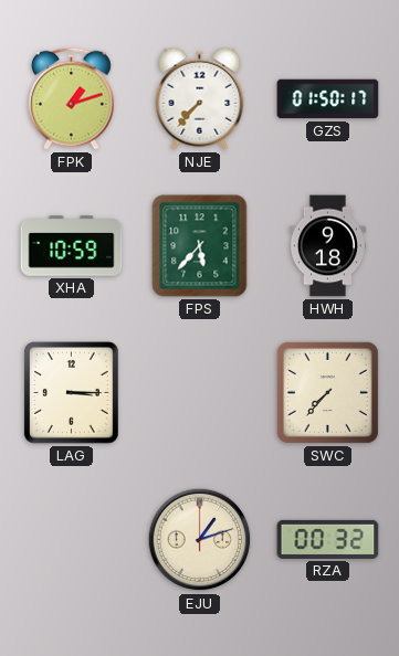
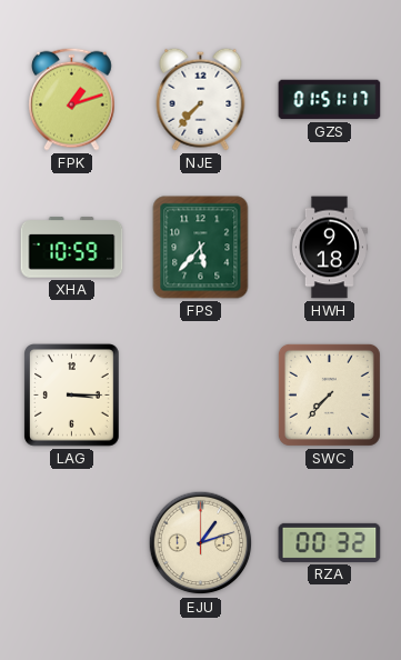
GZS: 01:50 -> 01:51
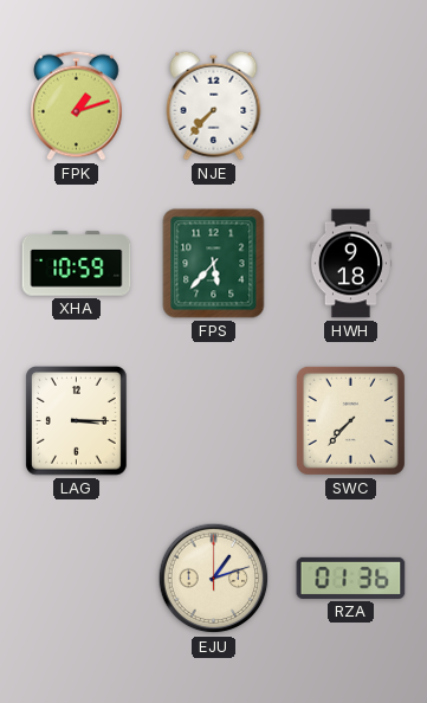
GZS: 01:51 -> none
RZA: 00:32 -> 01:36
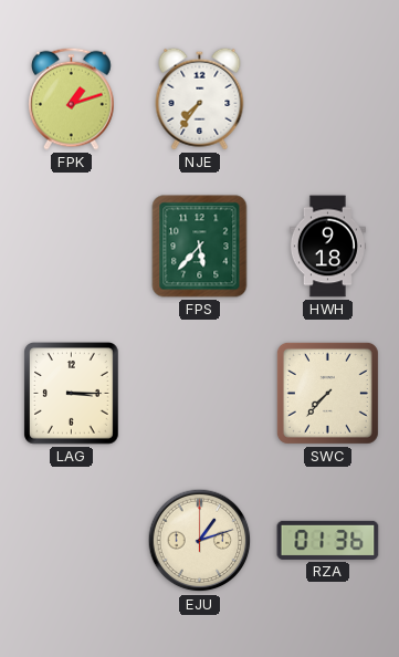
NJE: 7:37 -> 7:36
XHA: 10:59 -> none
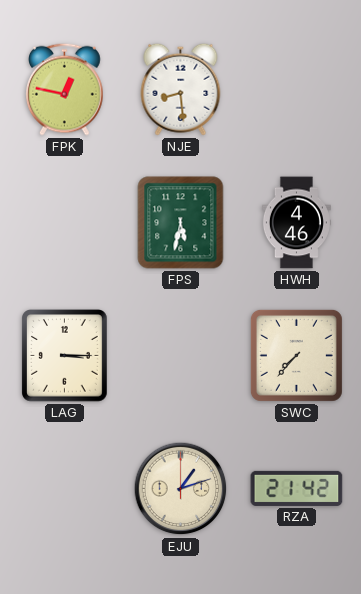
FPK: 1:12 -> 12:47
NJE: 7:36 -> 8:29
FPS: 5:37 -> 5:32
HWH: 9:18 -> 4:46
RZA: 01:36 -> 21:42
